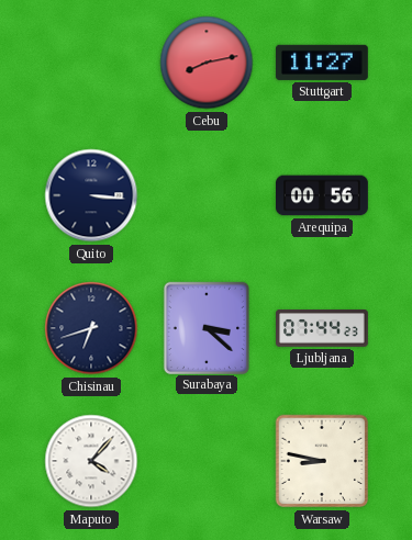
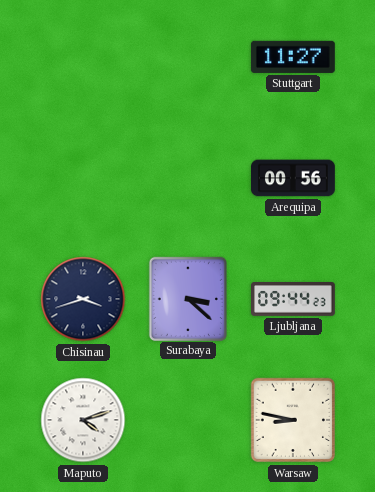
Cebu: 8:13 -> none
Quito: 3:16 -> none
Chisinau: 6:42 -> 3:42
Ljubljana: 07:44 -> 09:44
Maputo: 4:07 -> 4:12
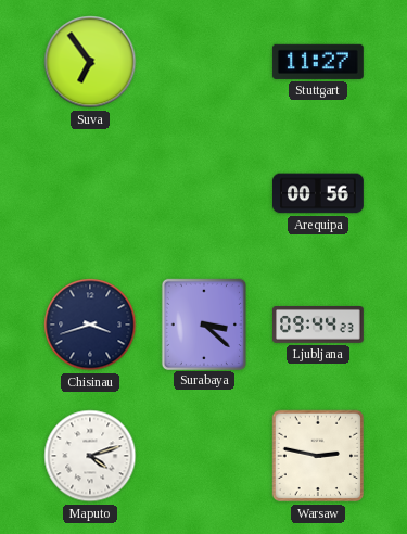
Suva: none -> 6:54
Warsaw: 8:47 -> 2:47
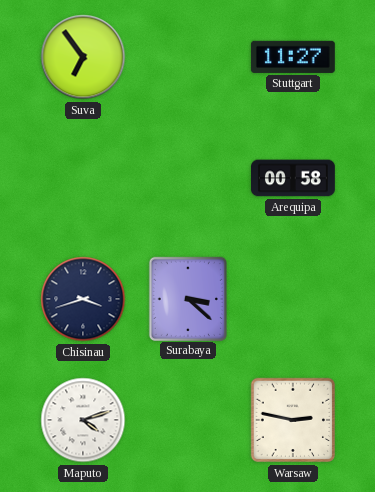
Arequipa: 00:56 -> 00:58
Ljubljana: 09:44 -> none
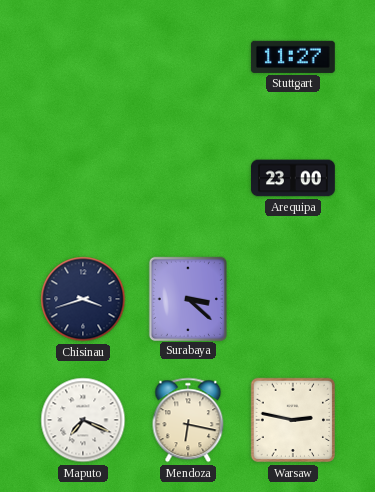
Suva: 6:54 -> none
Arequipa: 00:58 -> 23:00
Maputo: 4:12 -> 7:19
Mendoza: none -> 6:17
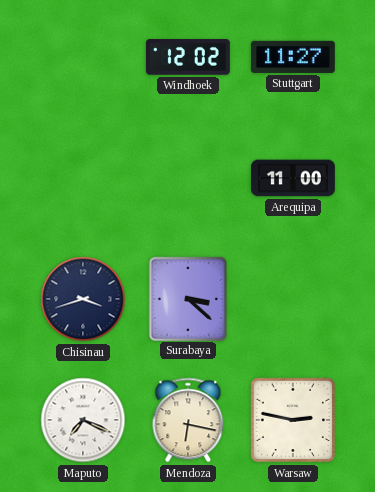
Windhoek: none -> 12:02
Arequipa: 23:00 -> 11:00
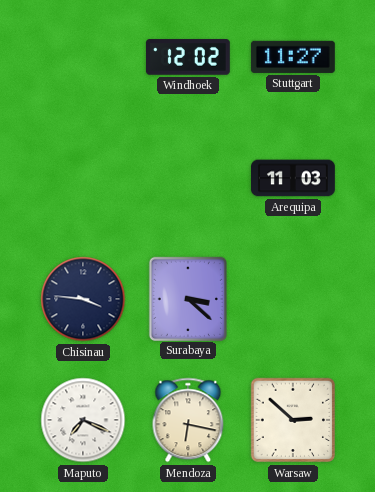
Arequipa: 11:00 -> 11:03
Chisinau: 3:42 -> 3:46
Warsaw: 2:47 -> 2:52
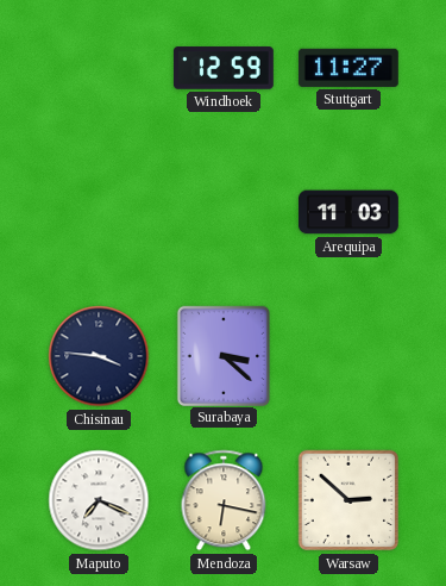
Windhoek: 12:02 -> 12:59
